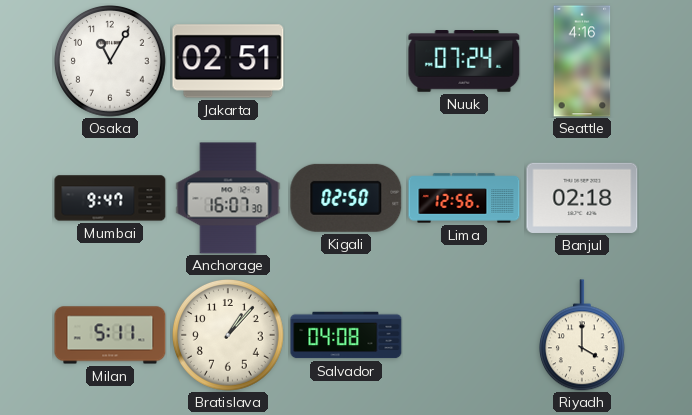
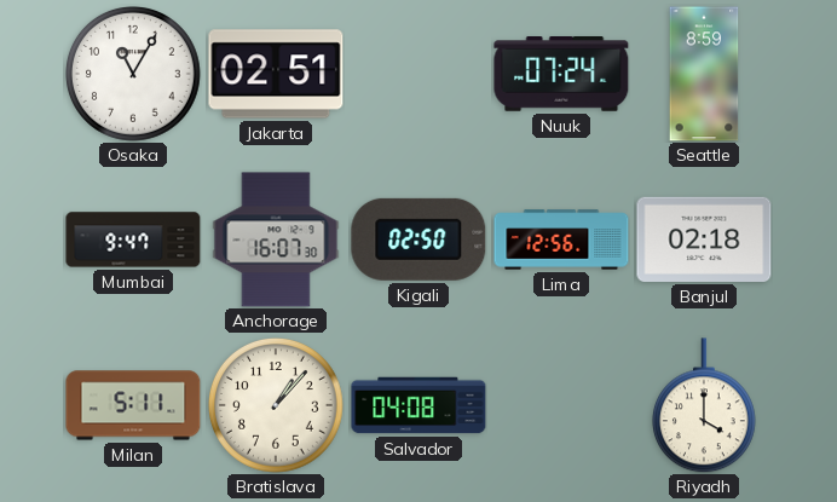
Seattle: 4:16 -> 8:59
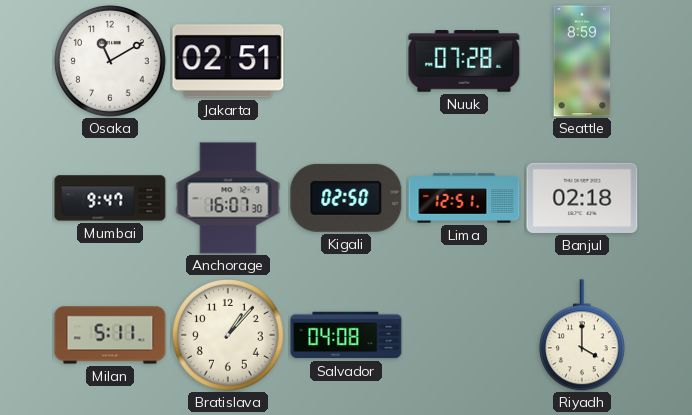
Osaka: 11:05 -> 11:10
Nuuk: 07:24 -> 07:28
Lima: 12:56 -> 12:51
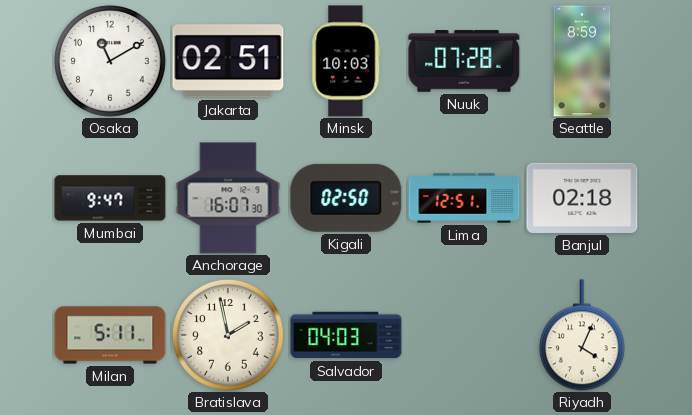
Minsk: none -> 10:03
Bratislava: 1:07 -> 1:58
Salvador: 04:08 -> 04:03
Riyadh: 4:00 -> 4:04
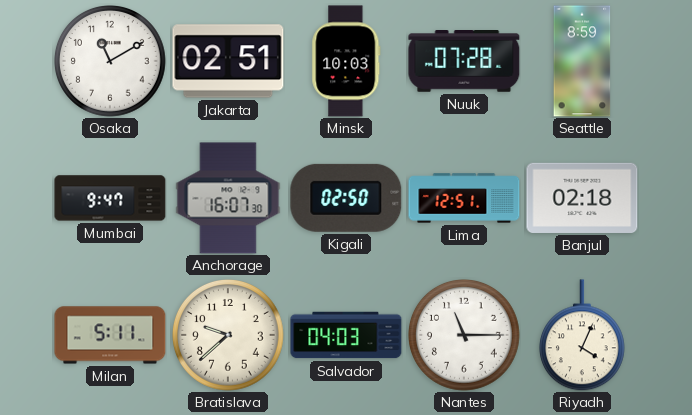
Bratislava: 1:58 -> 9:38
Nantes: none -> 11:15
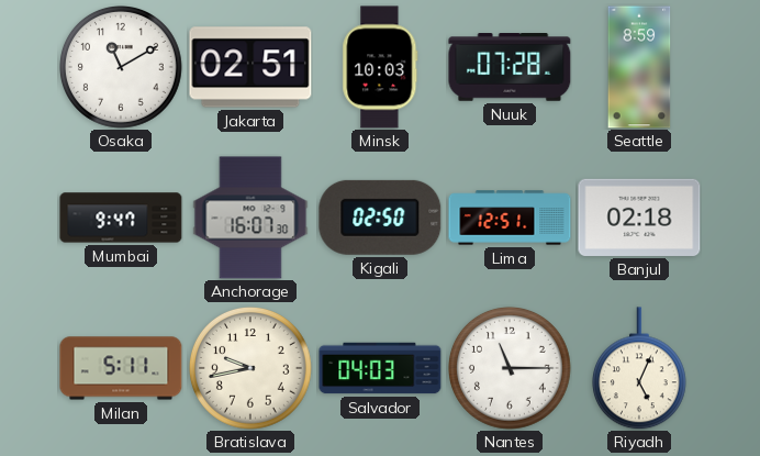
Bratislava: 9:38 -> 9:43
Riyadh: 4:04 -> 5:04
